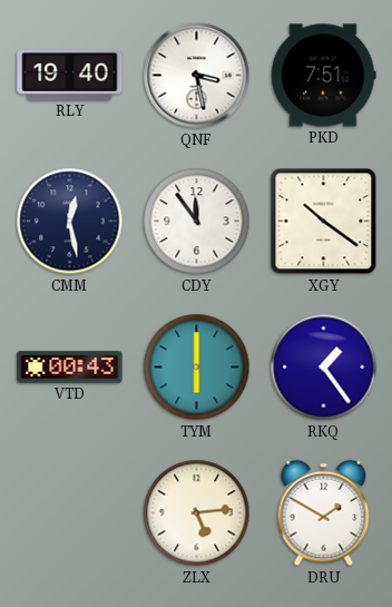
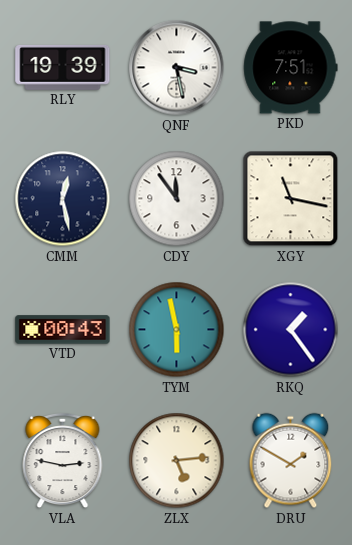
RLY: 19:40 -> 19:39
XGY: 10:21 -> 11:17
TYM: 6:00 -> 5:58
VLA: none -> 2:47
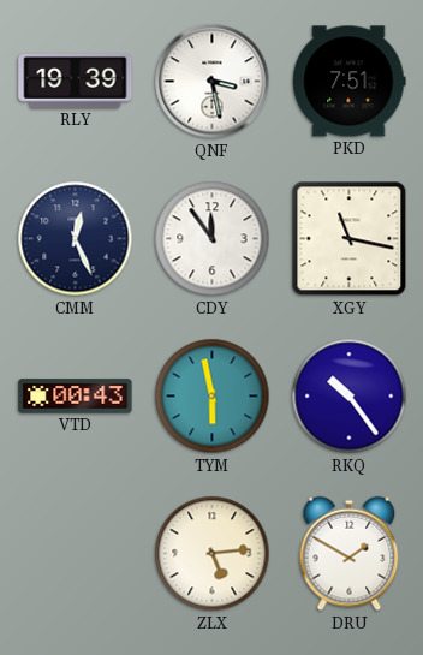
CMM: 12:28 -> 12:26
RKQ: 1:24 -> 10:24
VLA: 2:47 -> none
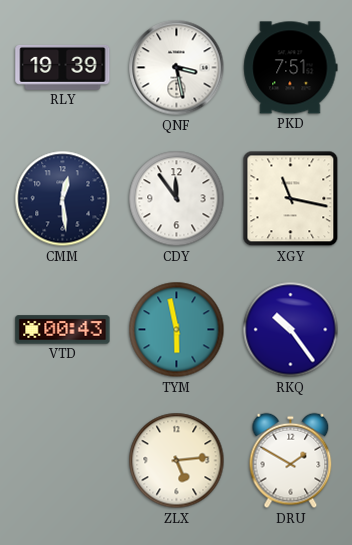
CMM: 12:26 -> 12:29
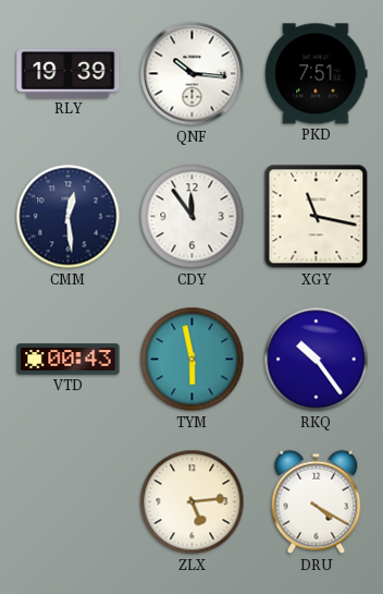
QNF: 3:28 -> 10:16
DRU: 1:50 -> 4:20
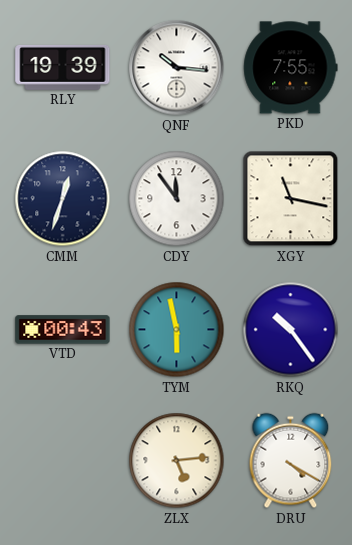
PKD: 7:51 -> 7:55
CMM: 12:29 -> 12:33
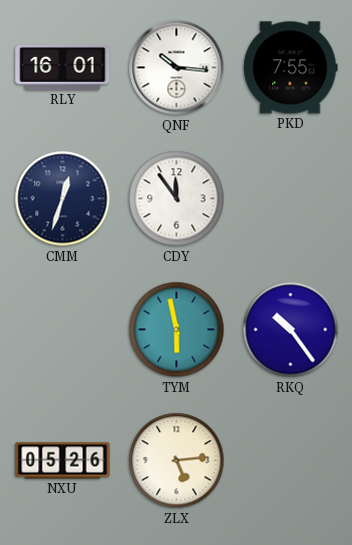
RLY: 19:39 -> 16:01
XGY: 11:17 -> none
VTD: 00:43 -> none
NXU: none -> 05:26
DRU: 4:20 -> none
